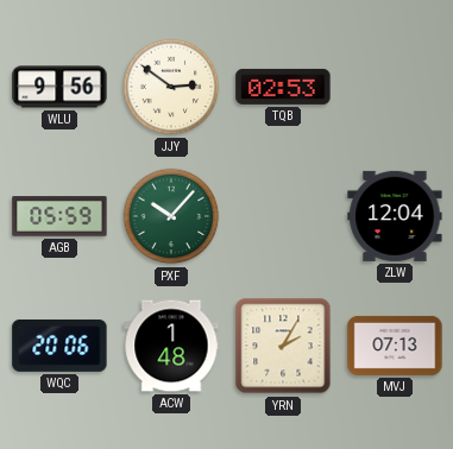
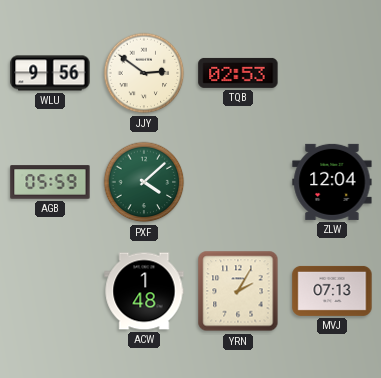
PXF: 10:07 -> 4:08
WQC: 20:06 -> none
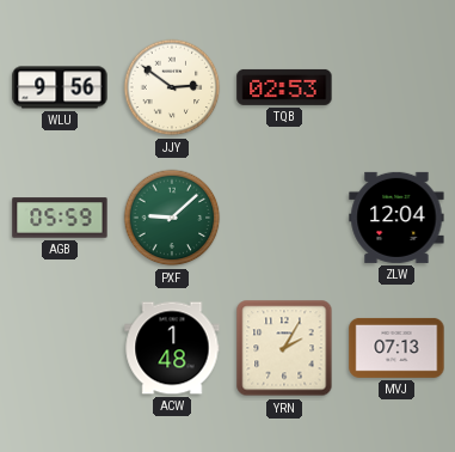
PXF: 4:08 -> 9:08
